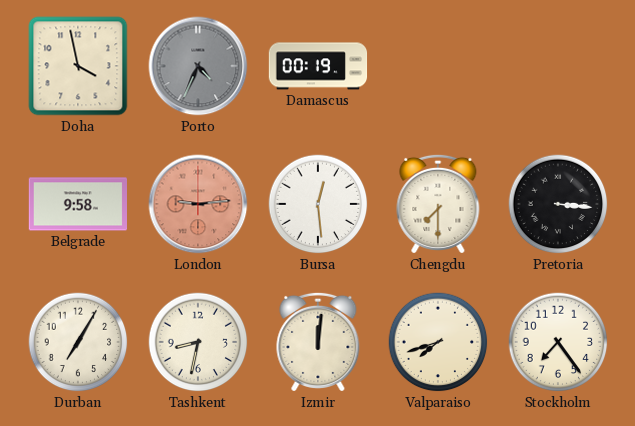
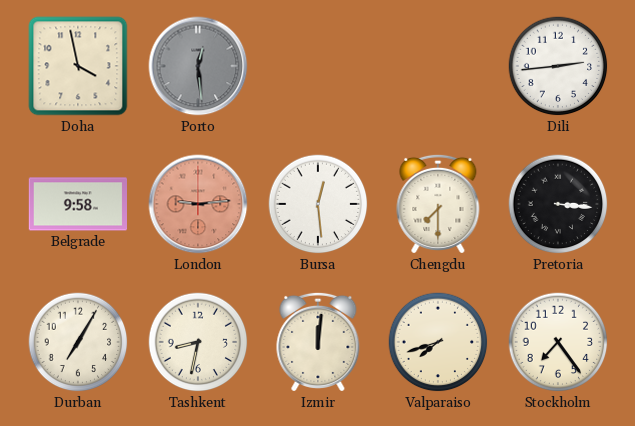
Porto: 4:34 -> 12:29
Damascus: 00:19 -> none
Dili: none -> 2:44
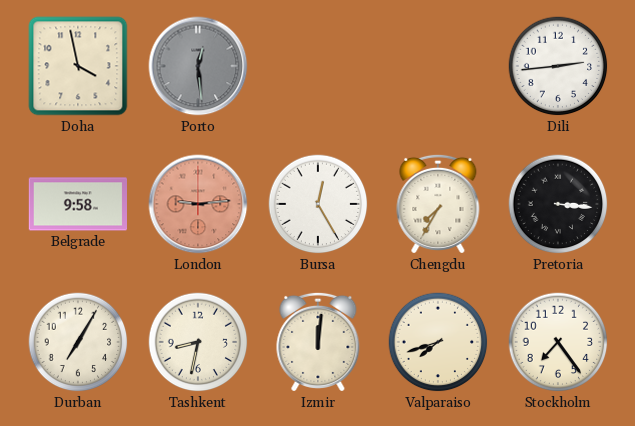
Bursa: 12:29 -> 12:25
Chengdu: 7:30 -> 7:35
